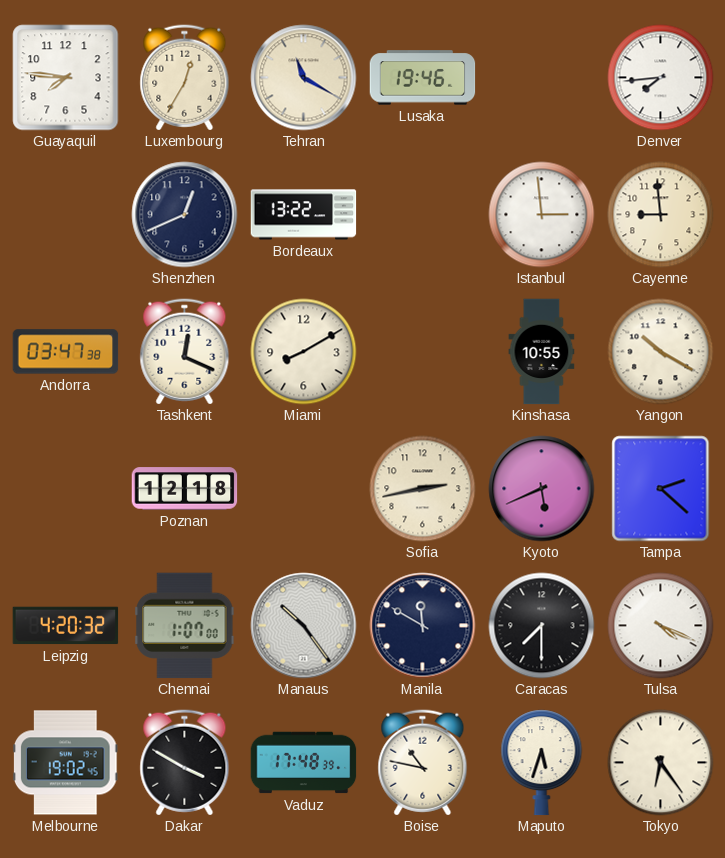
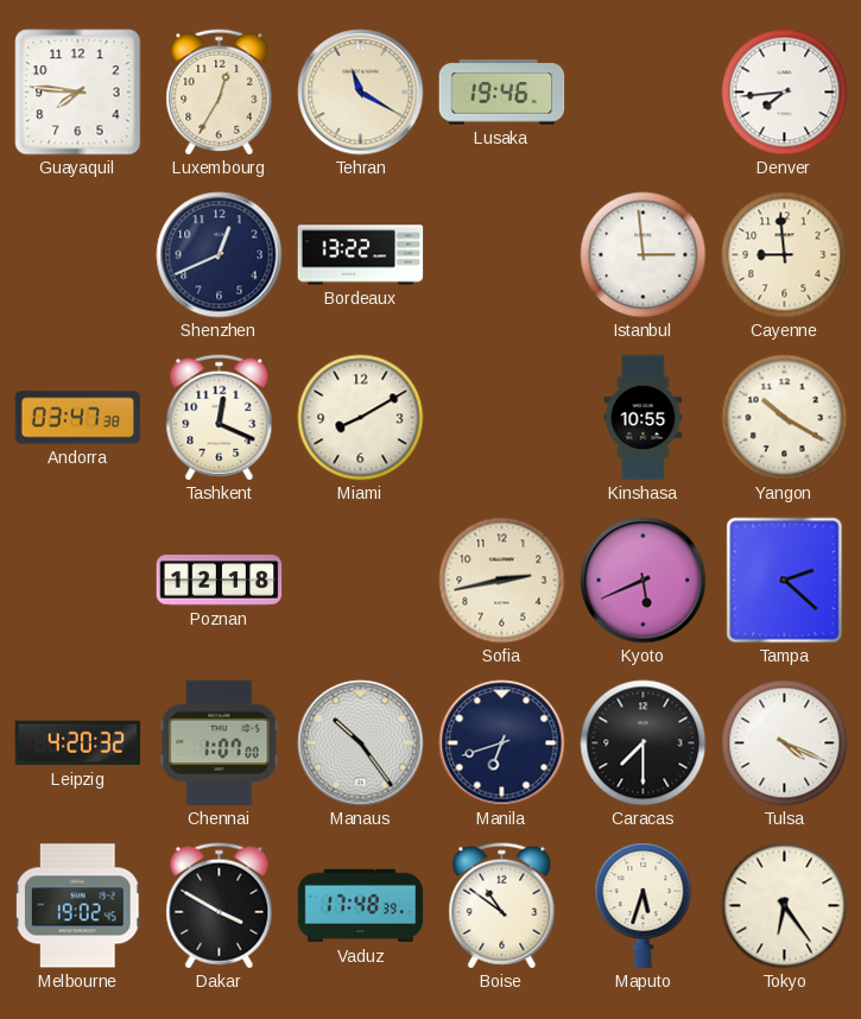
Manila: 11:50 -> 6:42
Boise: 10:47 -> 10:51
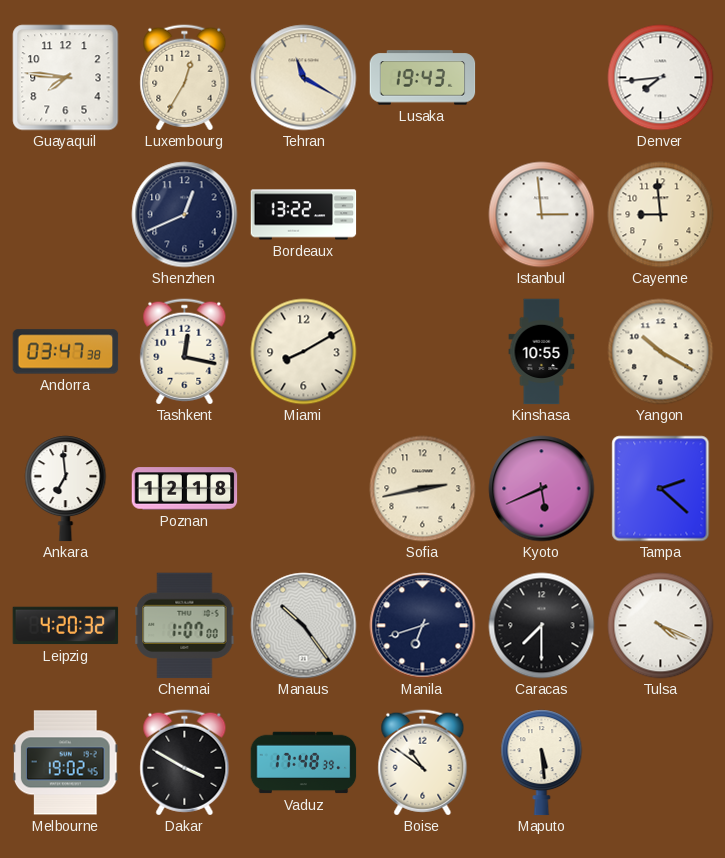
Lusaka: 19:46 -> 19:43
Tashkent: 12:19 -> 12:17
Ankara: none -> 6:59
Maputo: 5:33 -> 5:29
Tokyo: 6:24 -> none
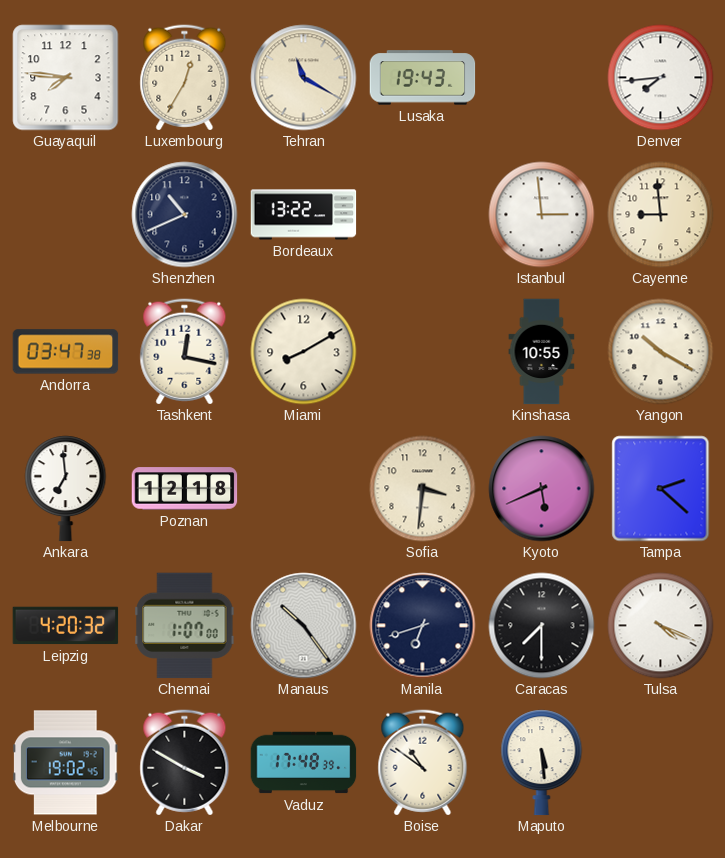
Shenzhen: 12:41 -> 10:41
Sofia: 2:43 -> 3:31
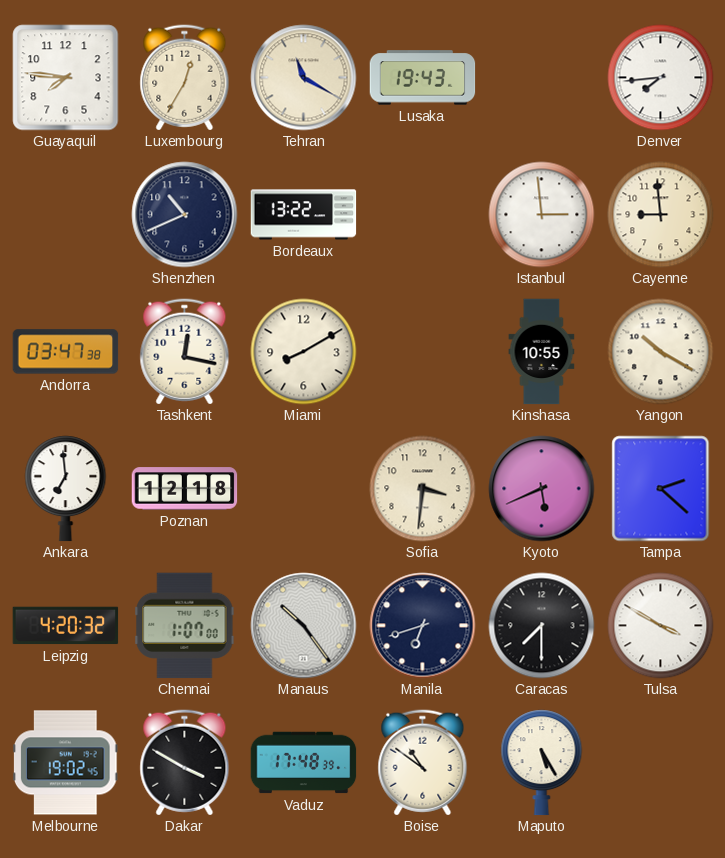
Tulsa: 4:19 -> 3:50
Maputo: 5:29 -> 5:25
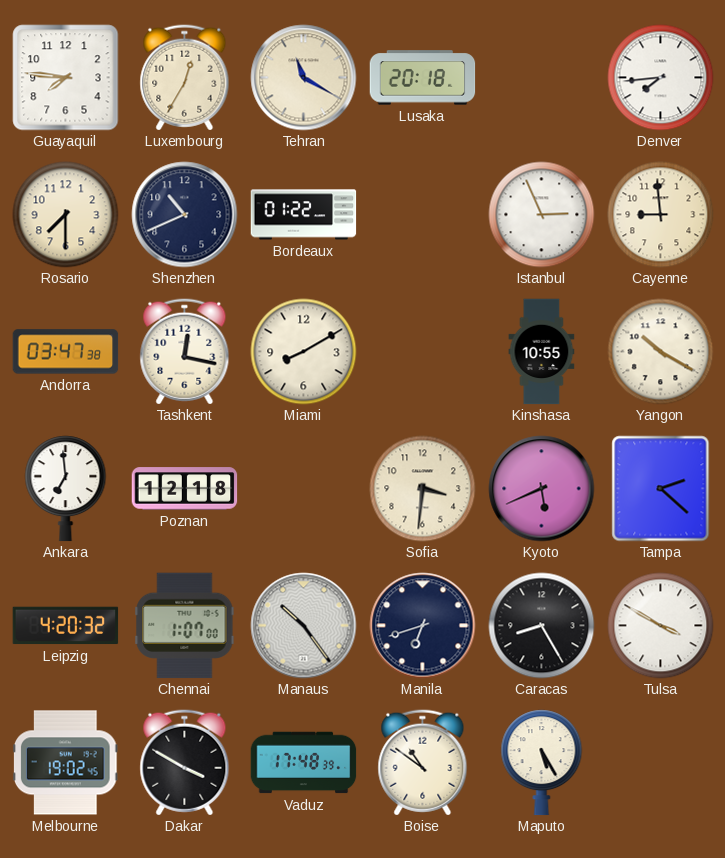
Lusaka: 19:43 -> 20:18
Rosario: none -> 7:30
Bordeaux: 13:22 -> 01:22
Istanbul: 2:59 -> 2:56
Caracas: 7:30 -> 8:25
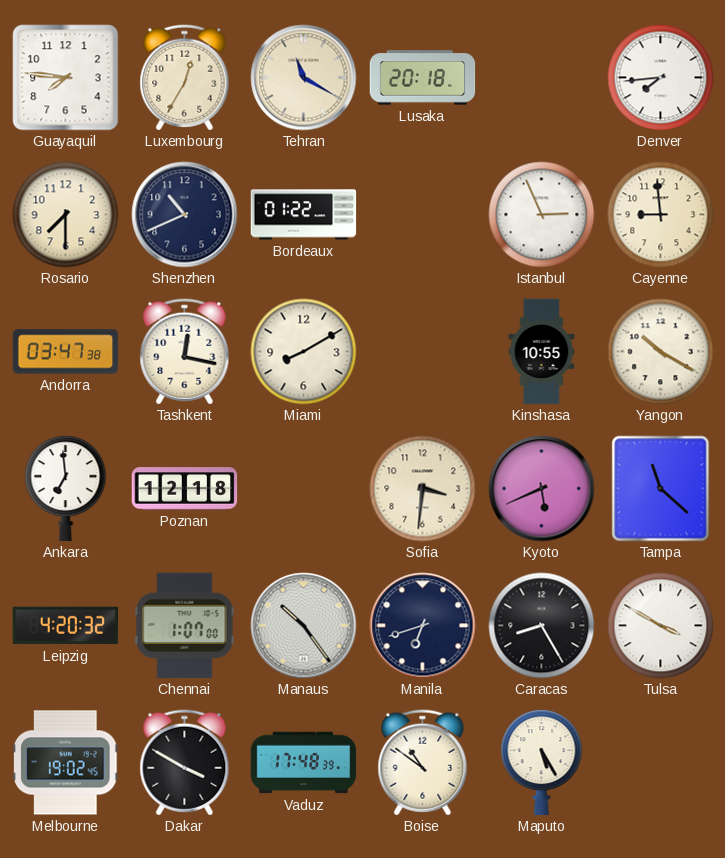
Tampa: 2:22 -> 11:22
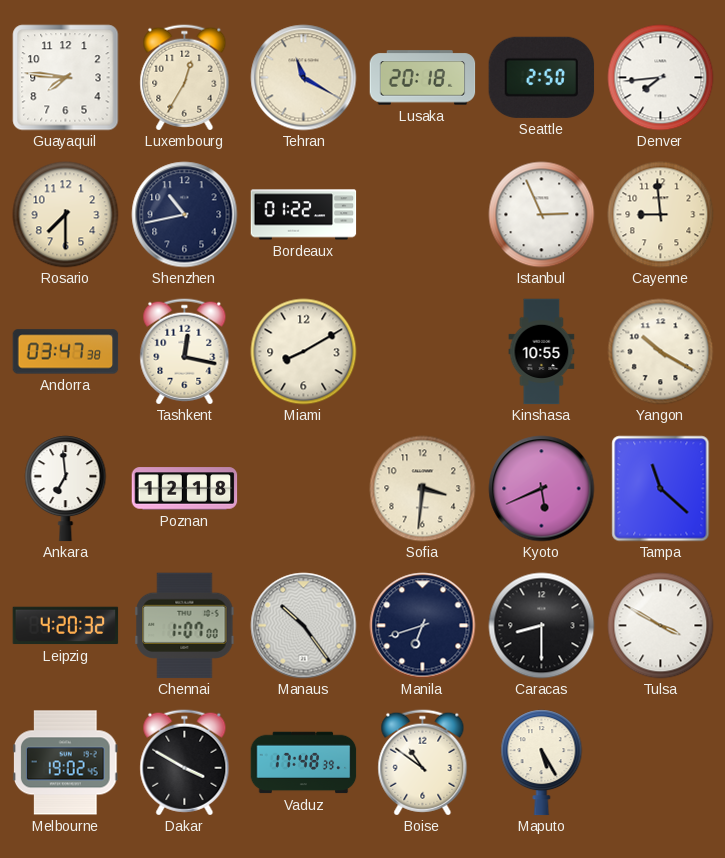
Seattle: none -> 2:50
Shenzhen: 10:41 -> 10:43
Caracas: 8:25 -> 8:30
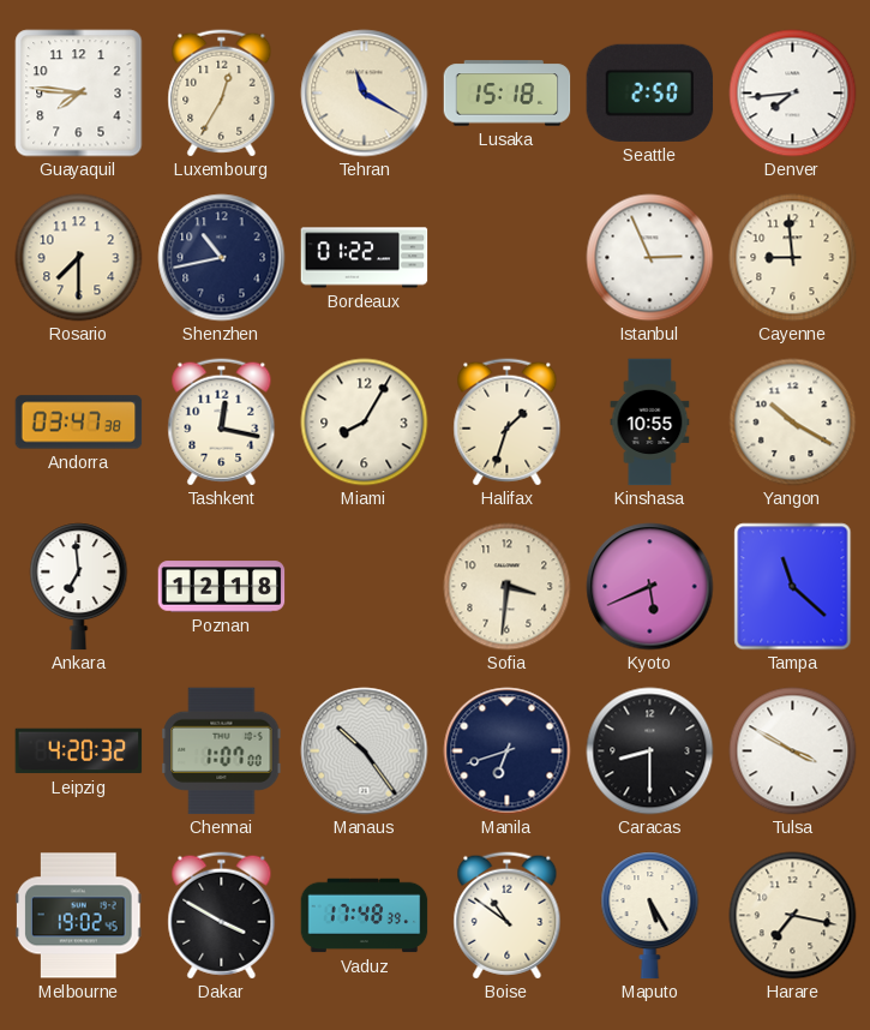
Lusaka: 20:18 -> 15:18
Miami: 8:10 -> 8:05
Halifax: none -> 1:33
Harare: none -> 7:17
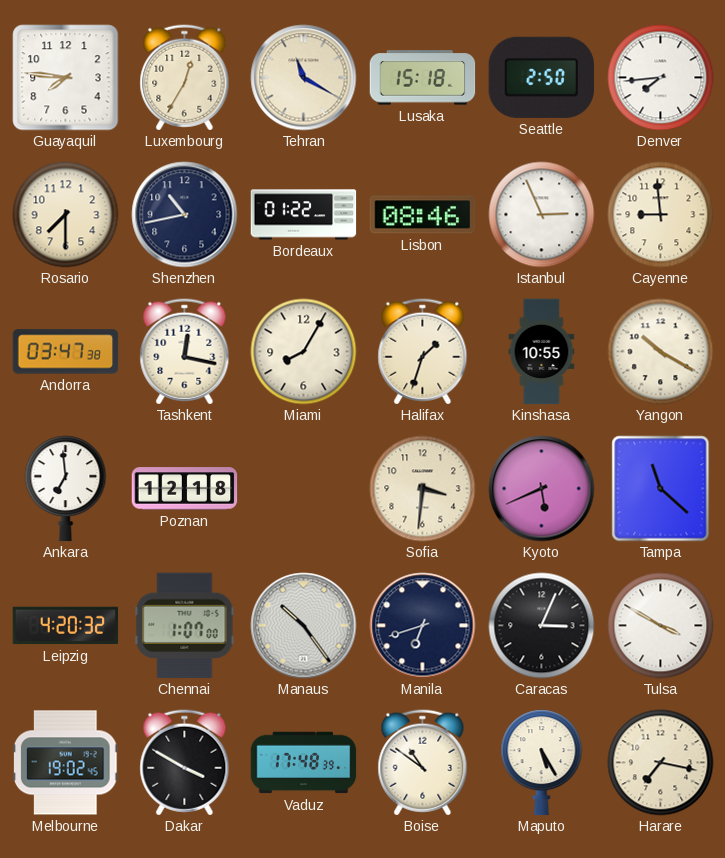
Lisbon: none -> 08:46
Caracas: 8:30 -> 3:04
